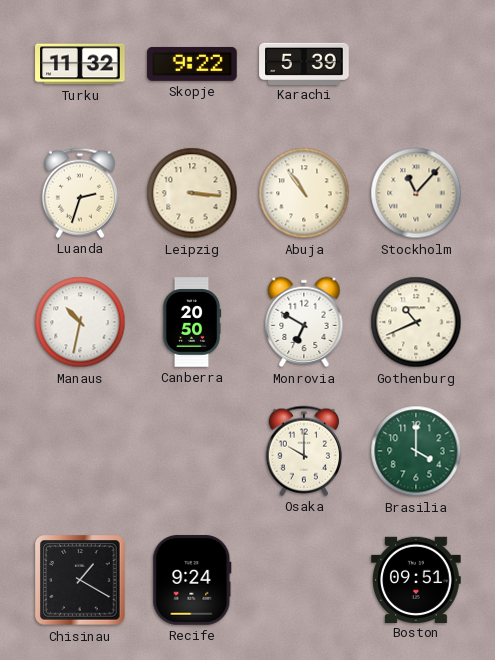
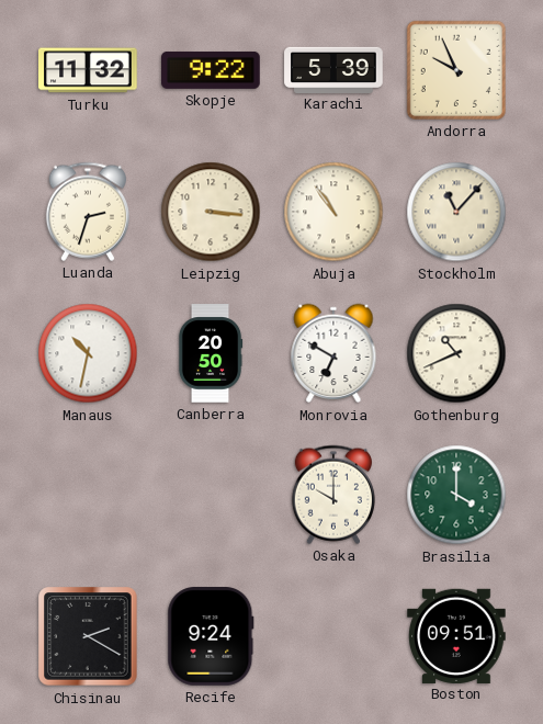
Andorra: none -> 9:56
Chisinau: 1:20 -> 2:20
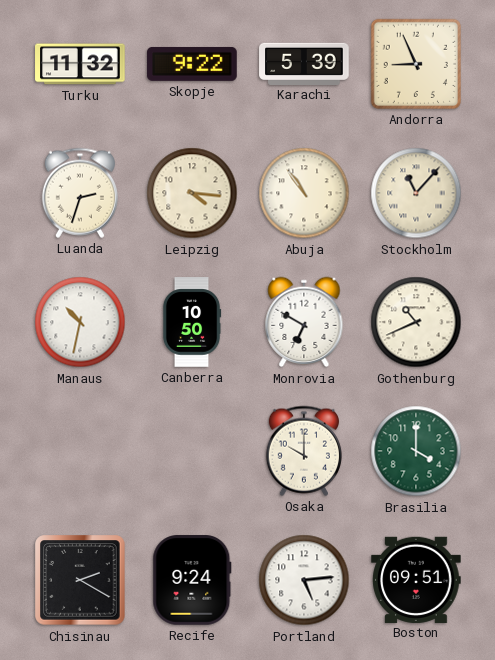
Andorra: 9:56 -> 8:56
Leipzig: 3:16 -> 4:16
Canberra: 20:50 -> 10:50
Portland: none -> 5:14
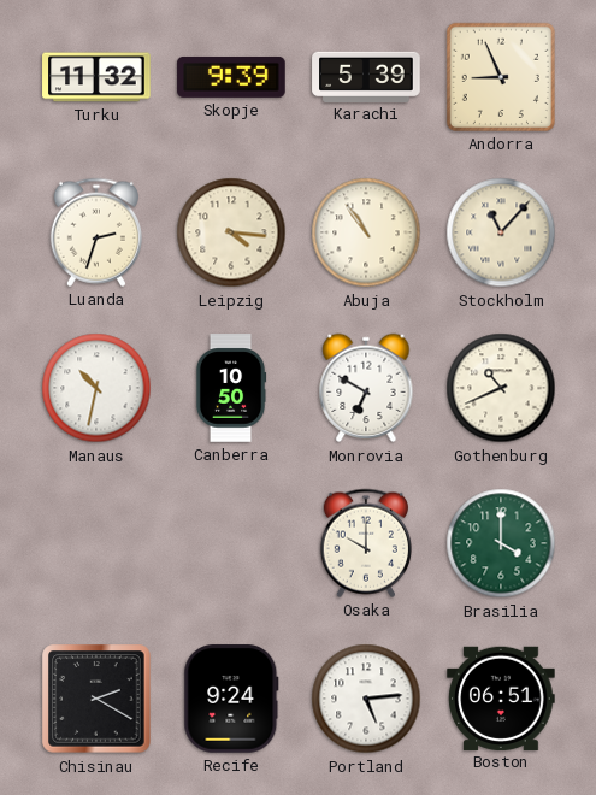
Skopje: 9:22 -> 9:39
Boston: 09:51 -> 06:51
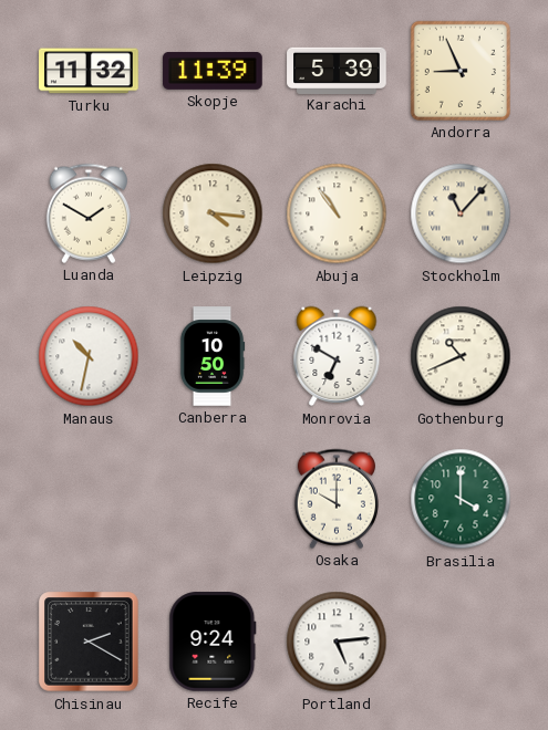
Skopje: 9:39 -> 11:39
Luanda: 2:33 -> 1:50
Boston: 06:51 -> none
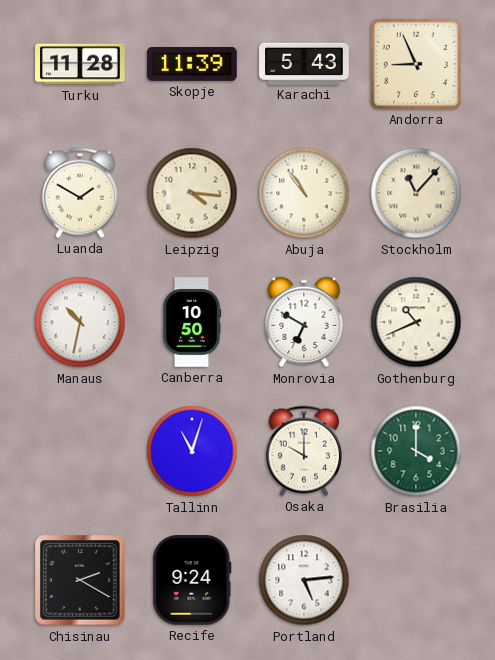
Turku: 11:32 -> 11:28
Karachi: 5:39 -> 5:43
Tallinn: none -> 11:03
